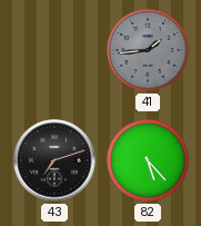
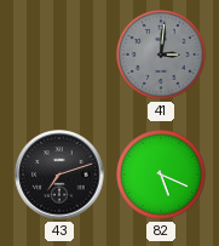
41: 1:44 -> 3:01
82: 5:23 -> 5:19
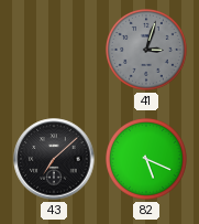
41: 3:01 -> 3:03
43: 7:12 -> 7:08
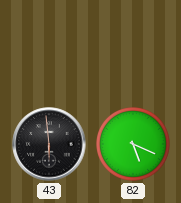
41: 3:03 -> none
43: 7:08 -> 5:59
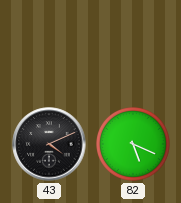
43: 5:59 -> 4:11
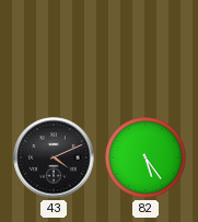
82: 5:19 -> 5:24
